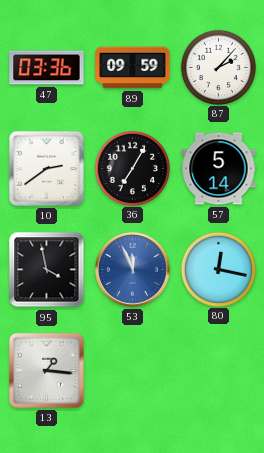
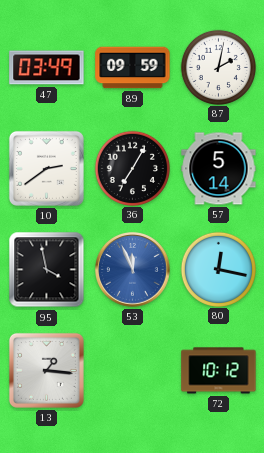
47: 03:36 -> 03:49
87: 2:07 -> 2:02
72: none -> 10:12
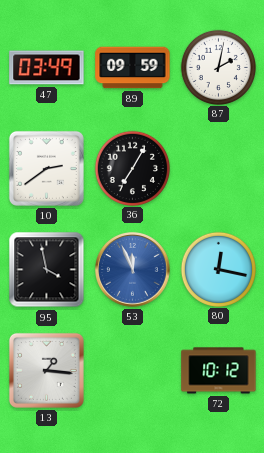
57: 5:14 -> none
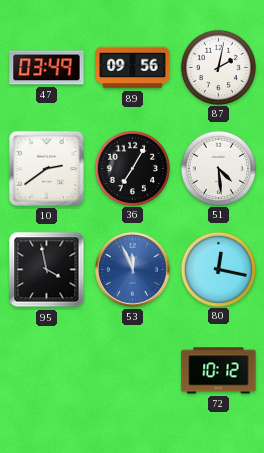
89: 09:59 -> 09:56
51: none -> 4:29
13: 1:16 -> none
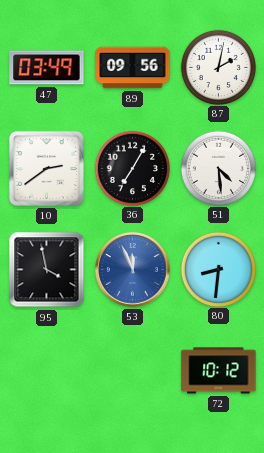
80: 12:17 -> 8:31
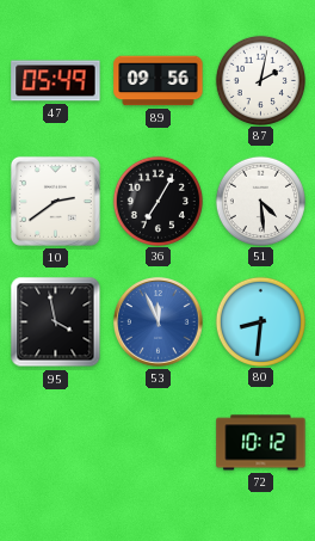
47: 03:49 -> 05:49
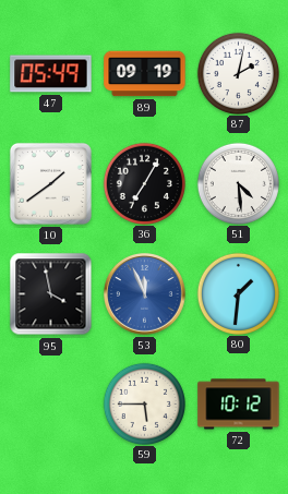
89: 09:56 -> 09:19
10: 2:39 -> 1:39
80: 8:31 -> 1:31
59: none -> 5:45
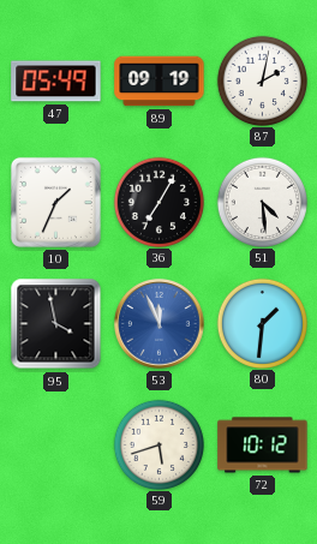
10: 1:39 -> 1:34
59: 5:45 -> 5:42
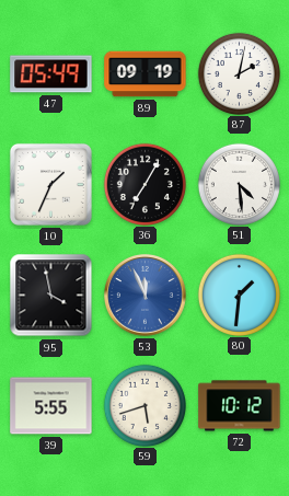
39: none -> 5:55
